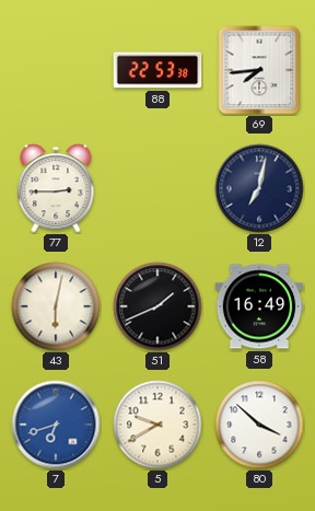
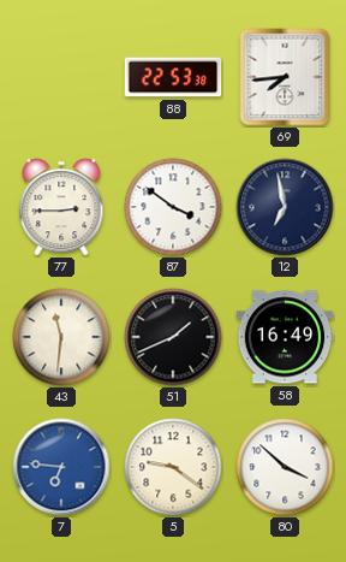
87: none -> 3:51
12: 7:02 -> 6:58
43: 6:02 -> 11:31
7: 6:42 -> 6:46
5: 9:40 -> 9:21
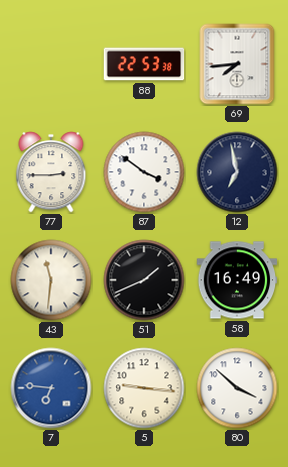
5: 9:21 -> 9:16
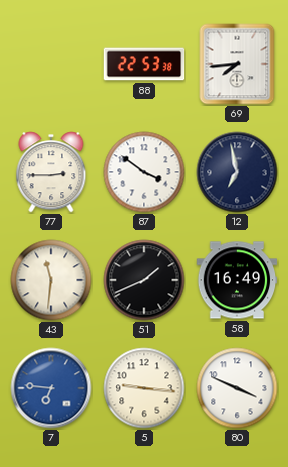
80: 3:52 -> 3:49
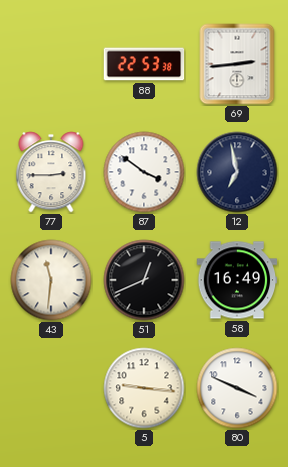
69: 7:44 -> 2:44
51: 1:41 -> 12:41
7: 6:46 -> none
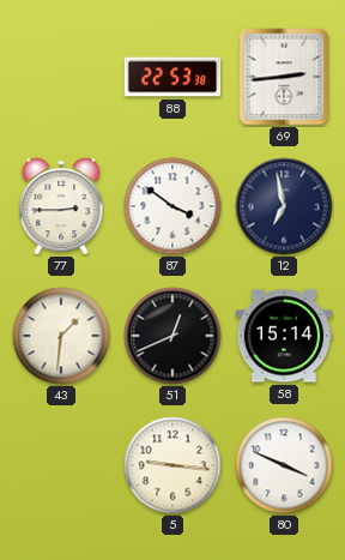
43: 11:31 -> 1:31
58: 16:49 -> 15:14
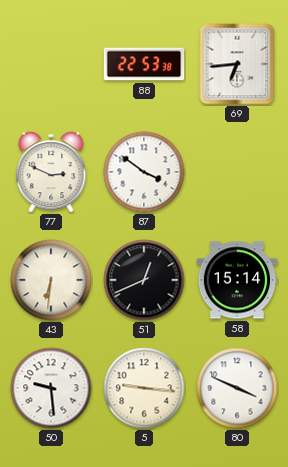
69: 2:44 -> 6:44
77: 2:45 -> 2:49
12: 6:58 -> none
43: 1:31 -> 6:31
50: none -> 9:29
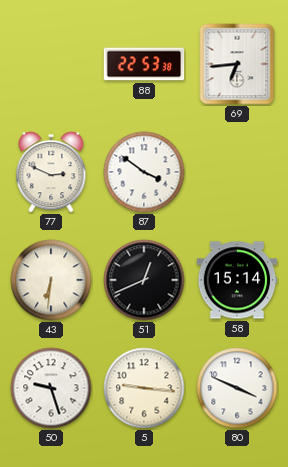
50: 9:29 -> 9:27
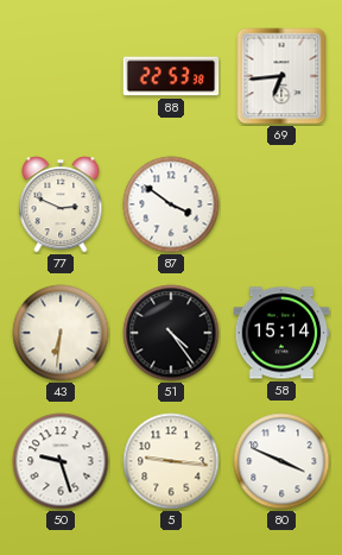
51: 12:41 -> 4:24
